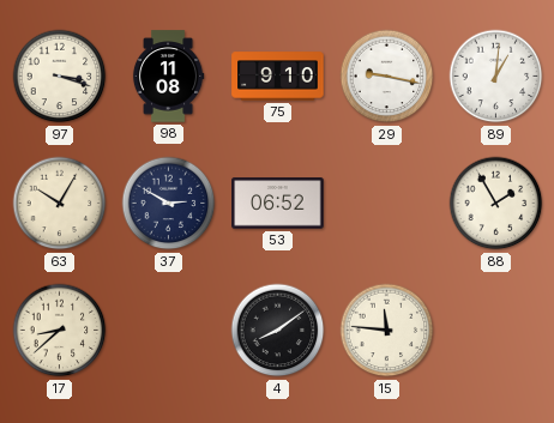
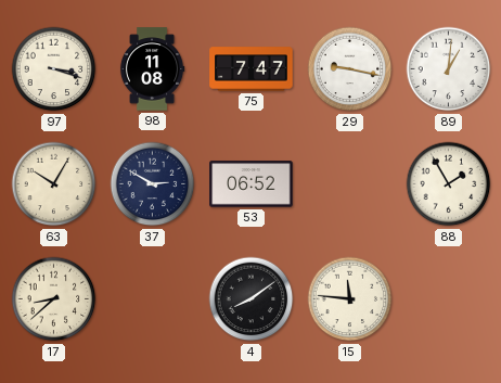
75: 9:10 -> 7:47
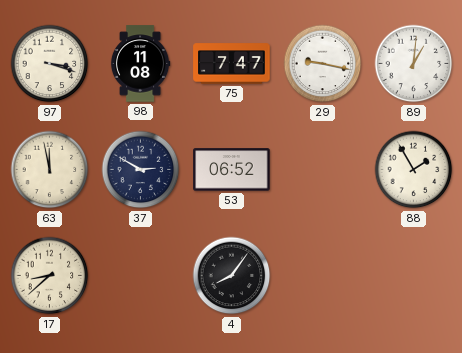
63: 10:05 -> 11:58
4: 8:09 -> 8:06
15: 11:46 -> none
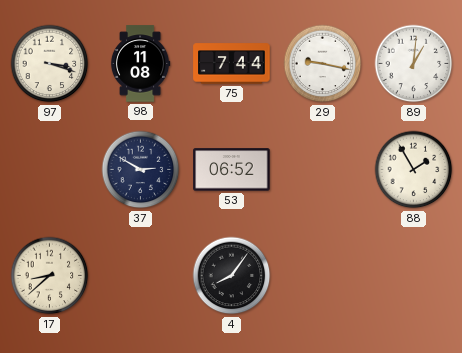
75: 7:47 -> 7:44
63: 11:58 -> none
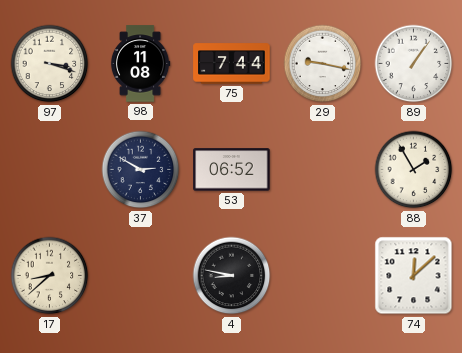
89: 1:01 -> 1:06
4: 8:06 -> 8:47
74: none -> 12:08
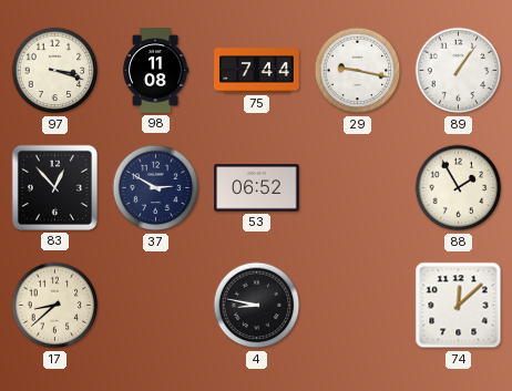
83: none -> 12:53
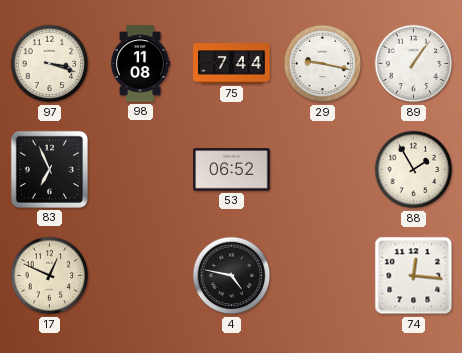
83: 12:53 -> 6:56
37: 2:50 -> none
17: 8:38 -> 12:49
4: 8:47 -> 4:47
74: 12:08 -> 12:16
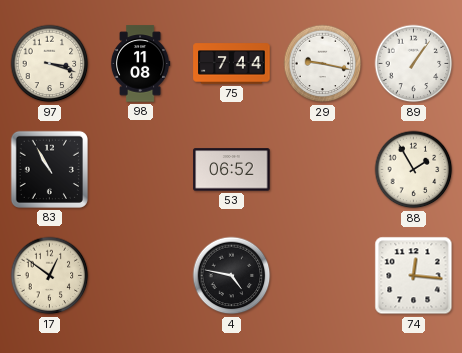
83: 6:56 -> 10:55
17: 12:49 -> 12:51
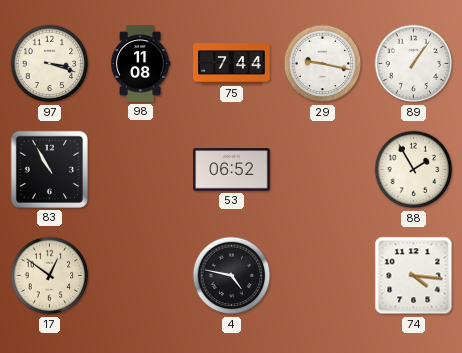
74: 12:16 -> 4:16
